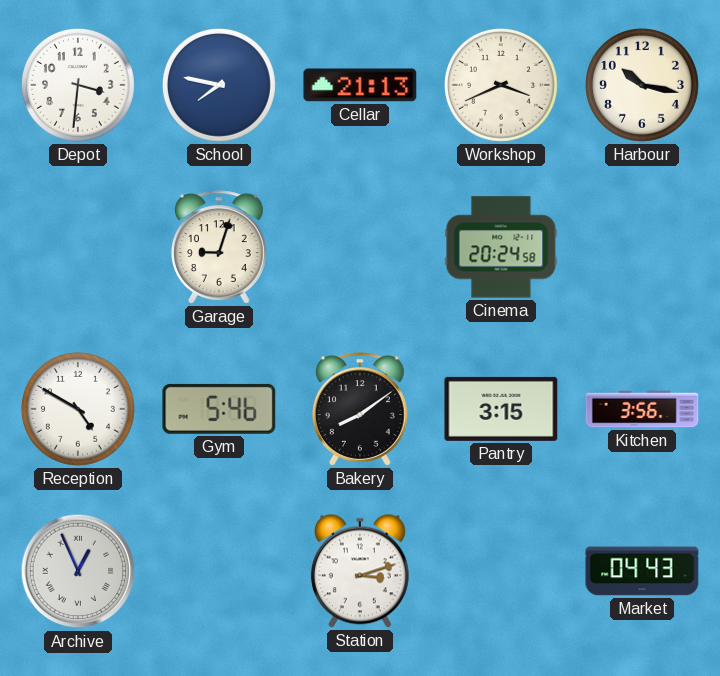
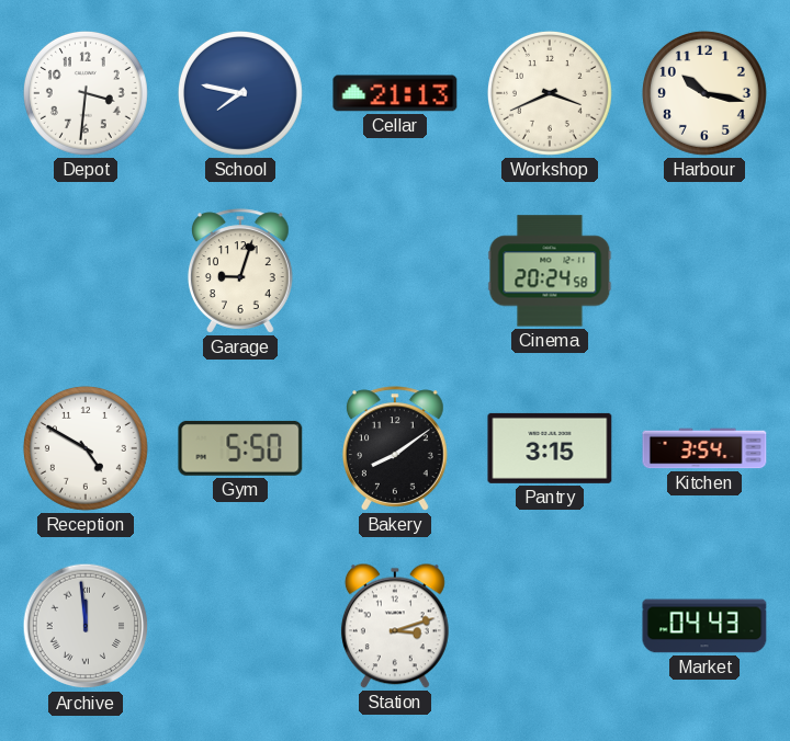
Gym: 5:46 -> 5:50
Kitchen: 3:56 -> 3:54
Archive: 12:56 -> 11:59
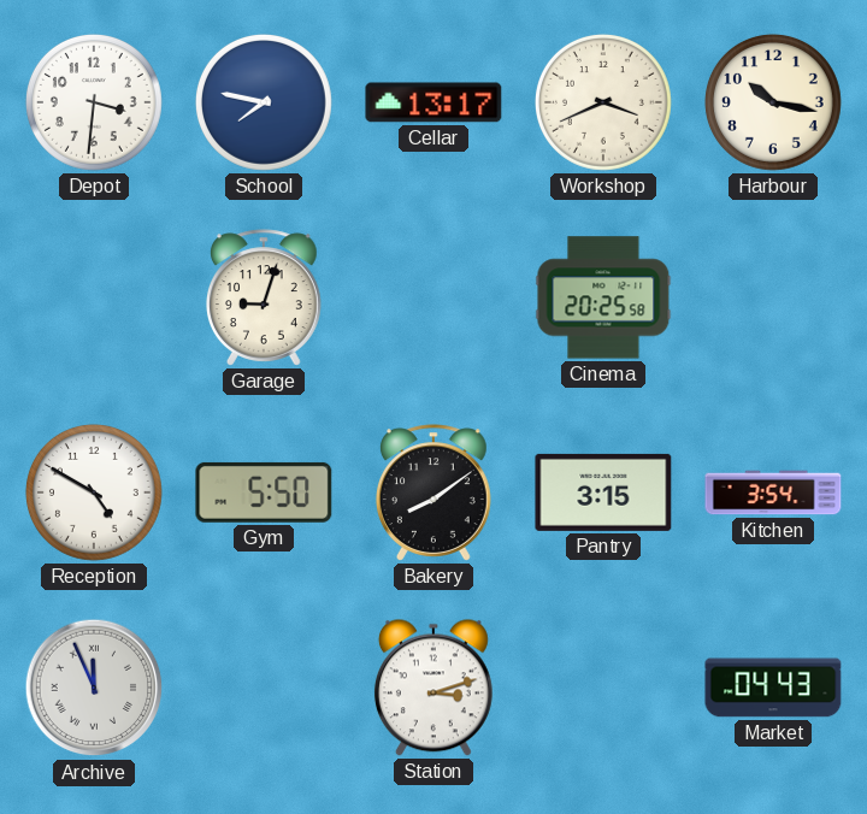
Cellar: 21:13 -> 13:17
Cinema: 20:24 -> 20:25
Archive: 11:59 -> 11:56
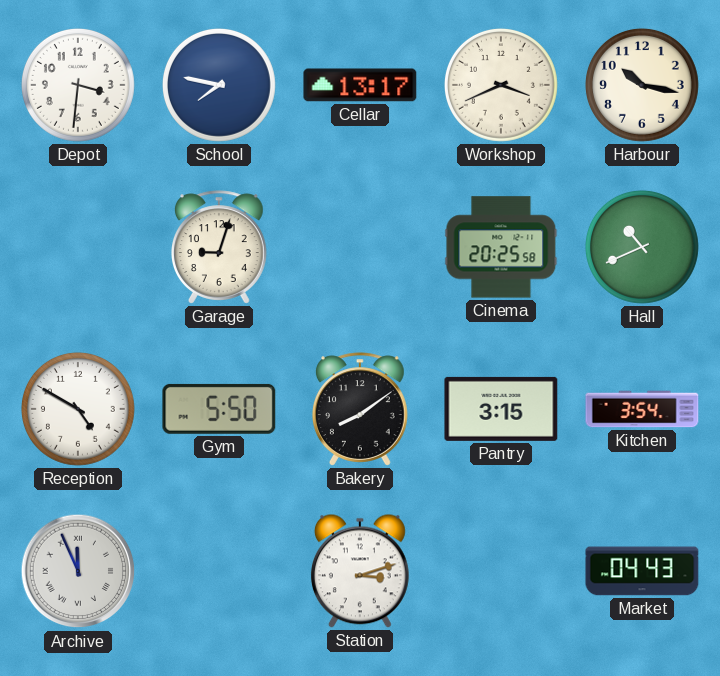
Hall: none -> 10:41
